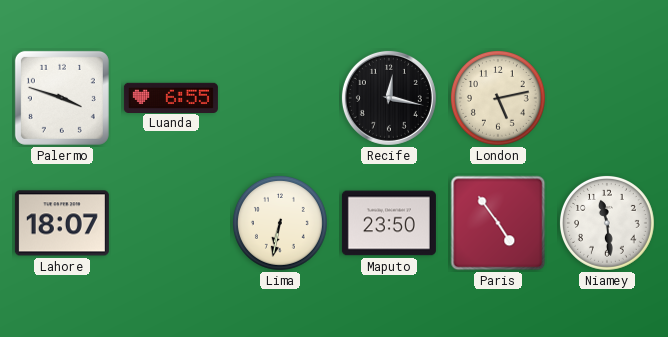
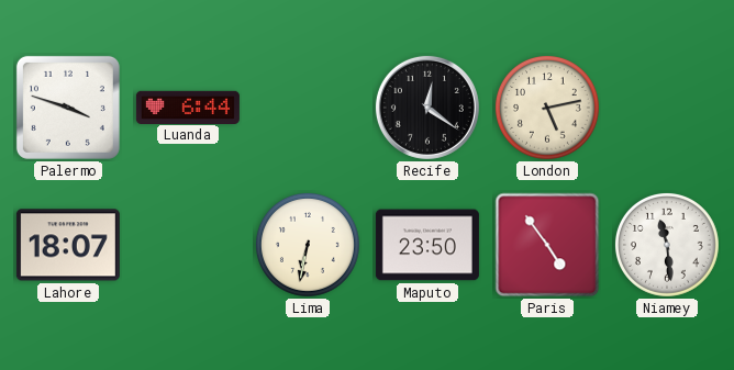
Luanda: 6:55 -> 6:44
Recife: 12:17 -> 12:21
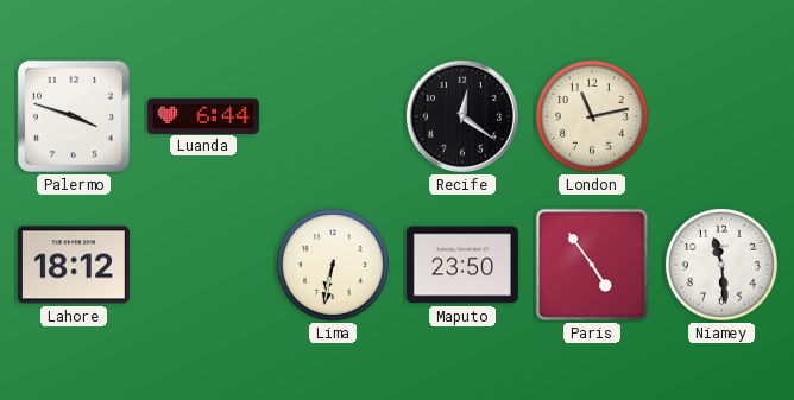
London: 5:13 -> 11:13
Lahore: 18:07 -> 18:12
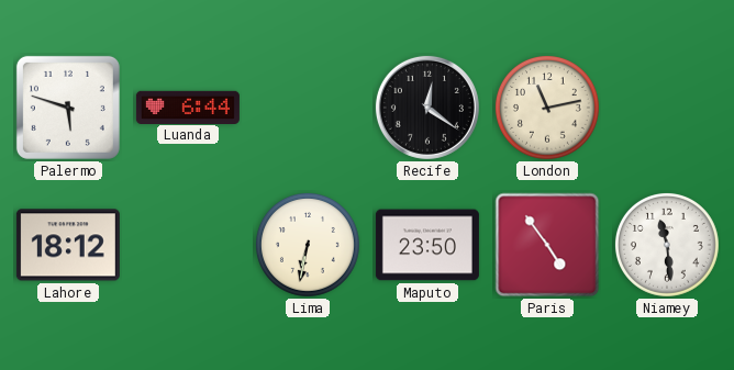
Palermo: 3:48 -> 5:48
